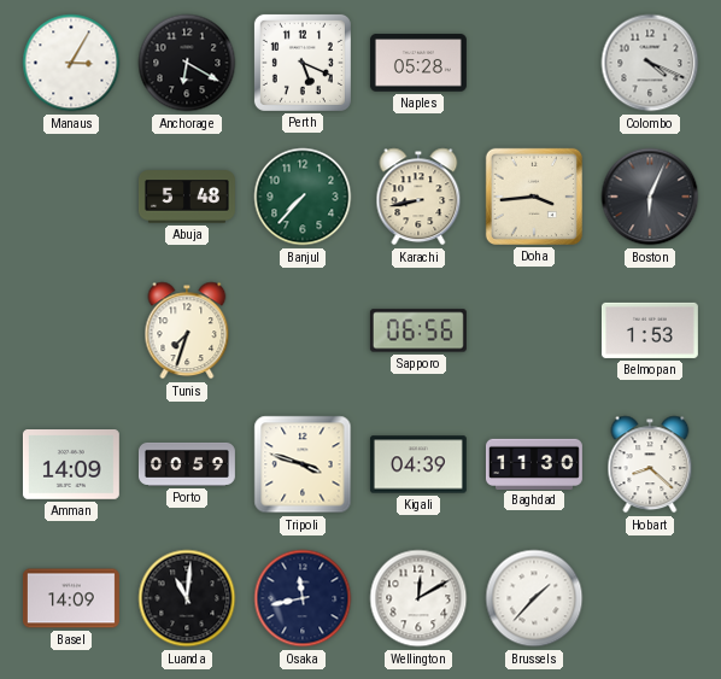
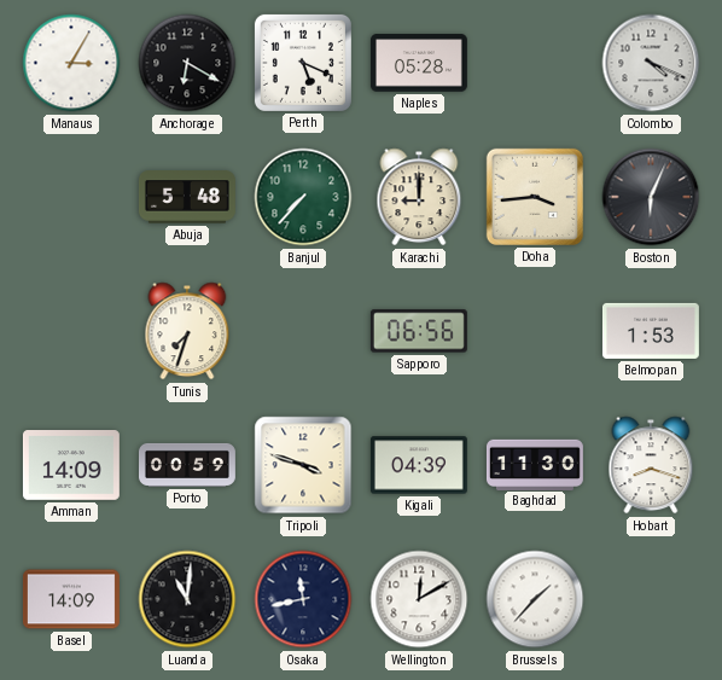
Karachi: 8:43 -> 9:00
Hobart: 8:22 -> 8:18
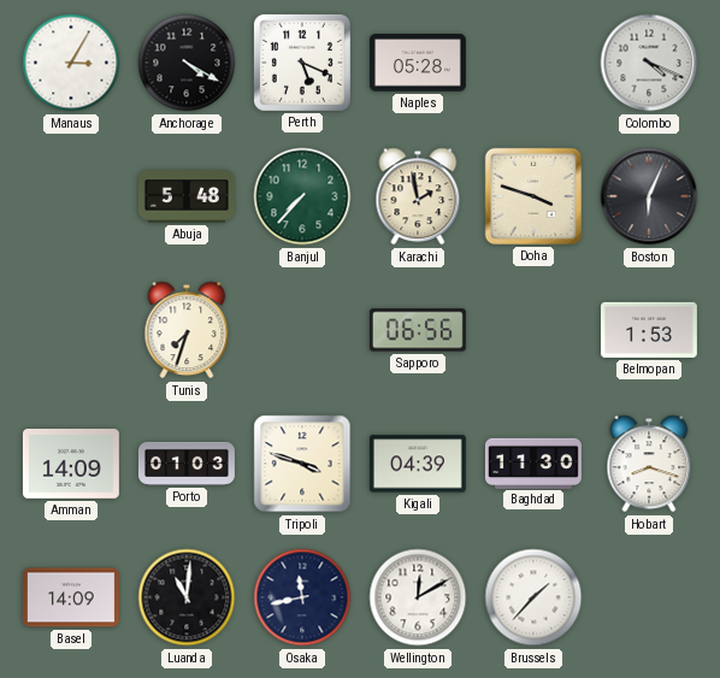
Anchorage: 6:20 -> 4:20
Karachi: 9:00 -> 1:58
Doha: 3:44 -> 3:48
Porto: 00:59 -> 01:03
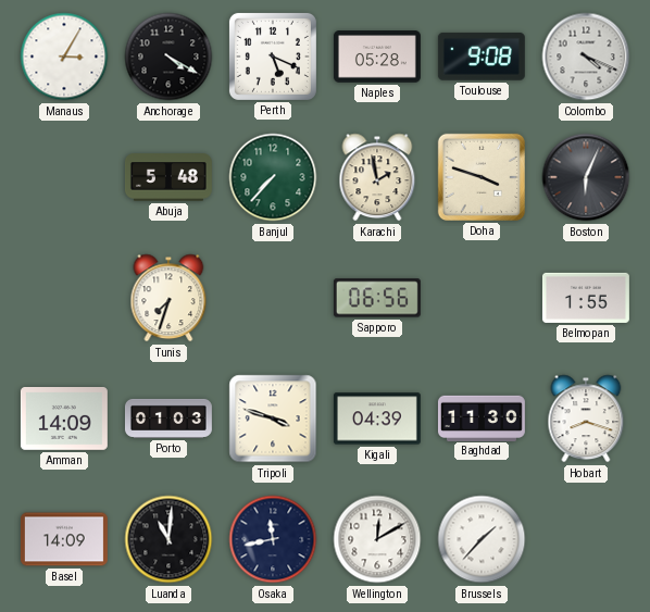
Toulouse: none -> 9:08
Belmopan: 1:53 -> 1:55
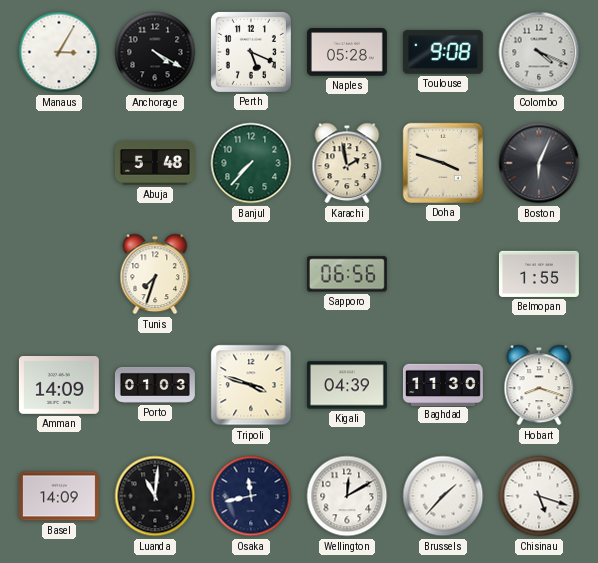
Chisinau: none -> 5:18
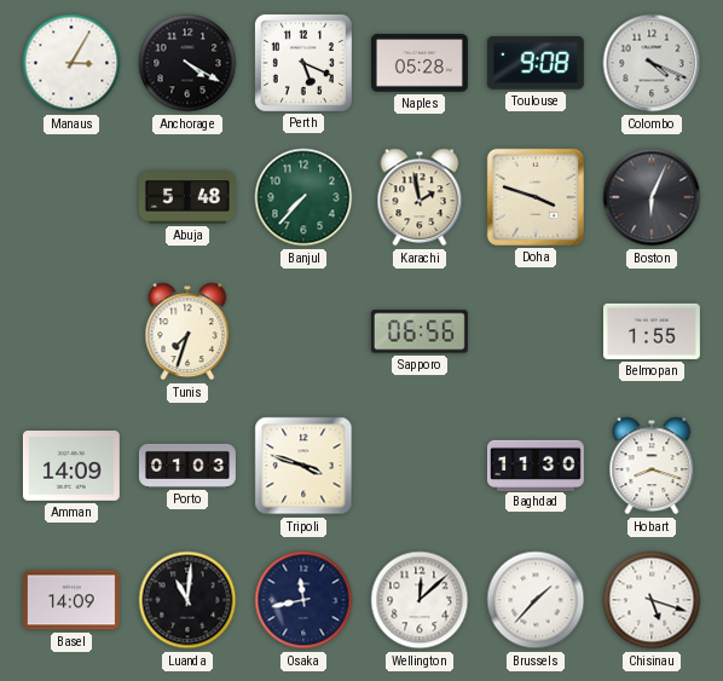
Kigali: 04:39 -> none
Wellington: 12:10 -> 12:08
